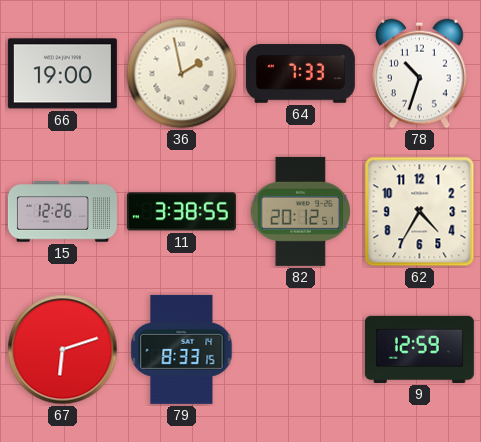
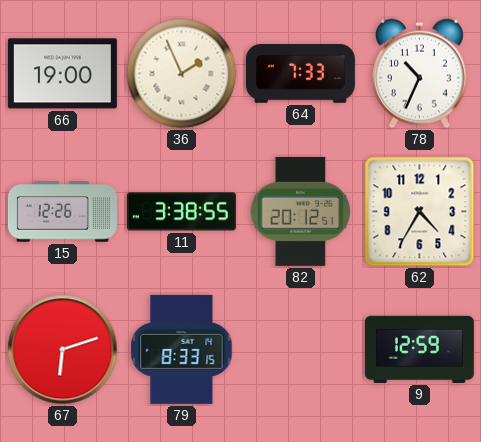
36: 1:58 -> 1:56
78: 10:33 -> 10:34
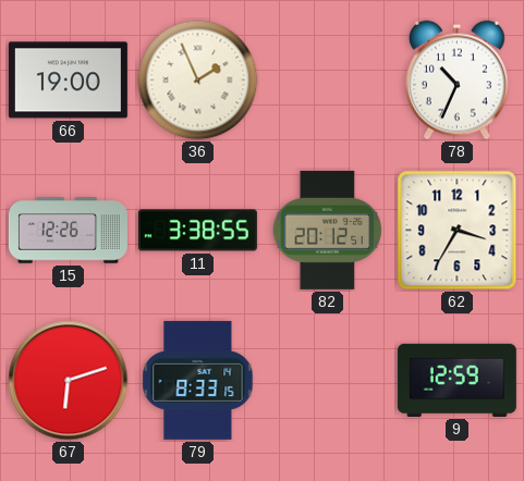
64: 7:33 -> none
62: 4:35 -> 3:35
